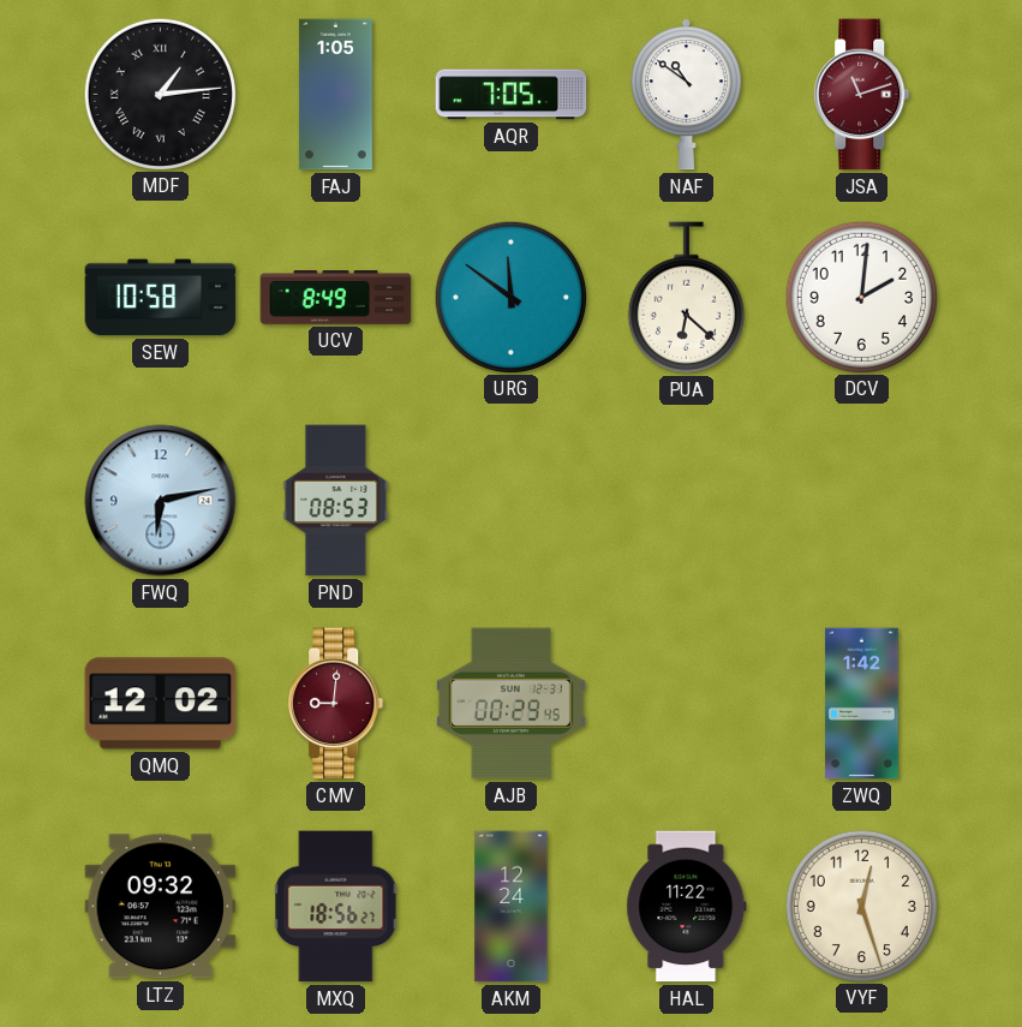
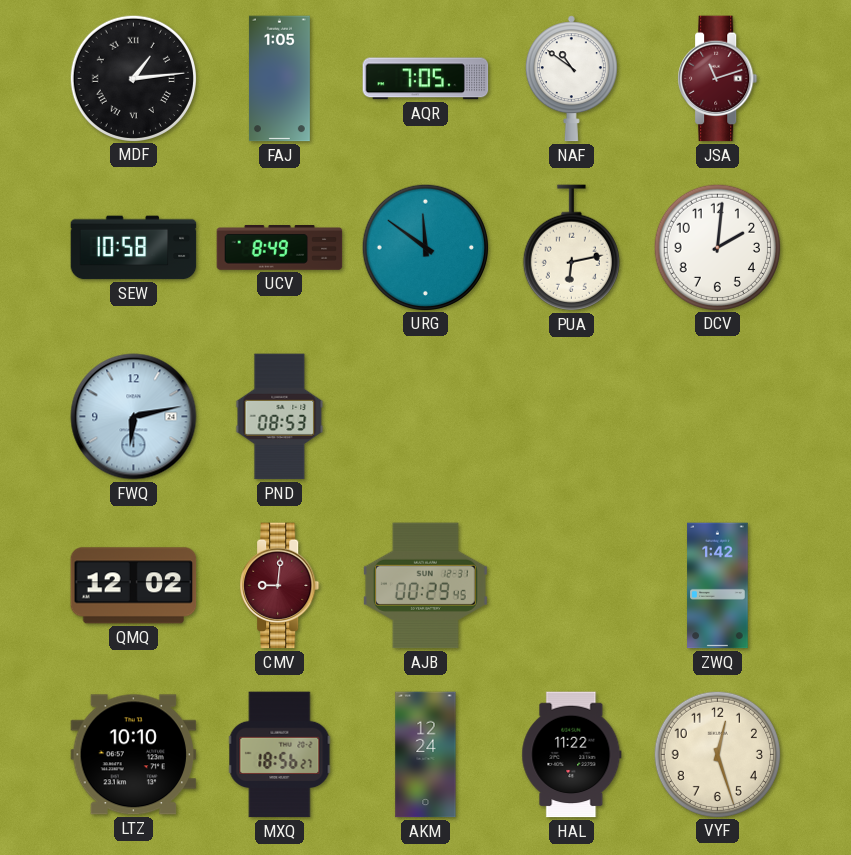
PUA: 6:22 -> 6:13
LTZ: 09:32 -> 10:10
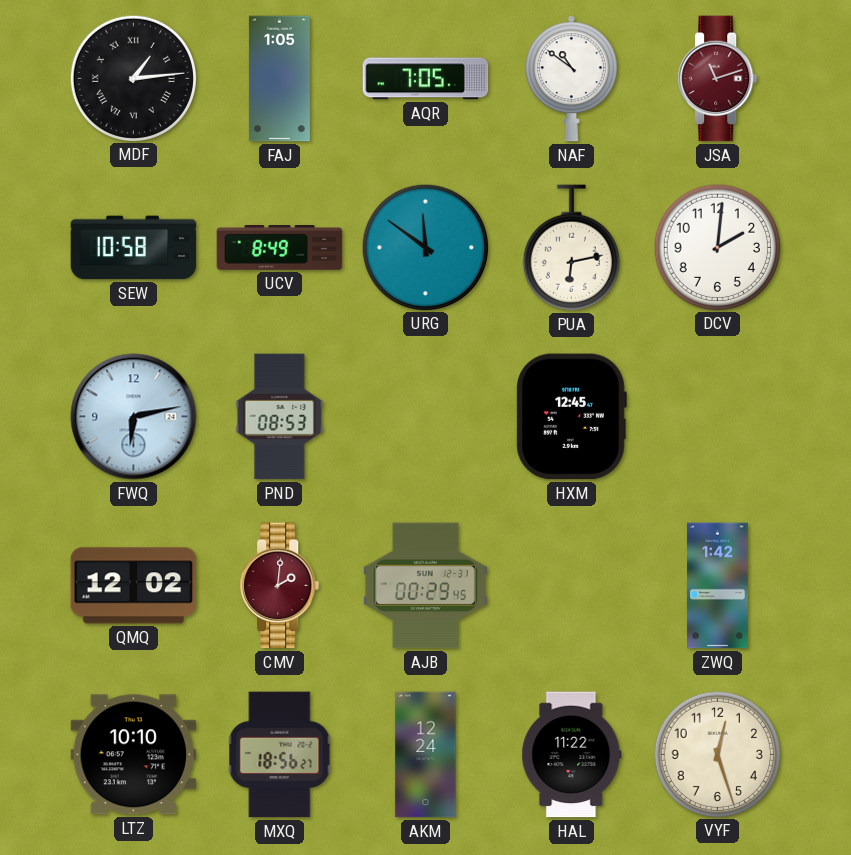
HXM: none -> 12:45
CMV: 9:01 -> 2:01
